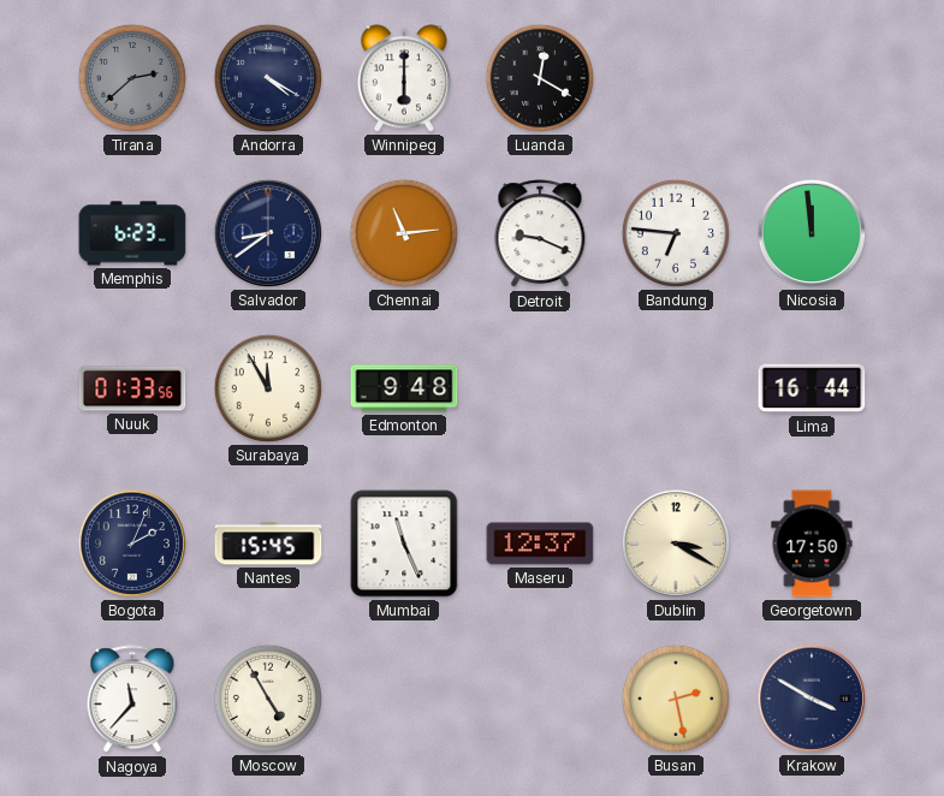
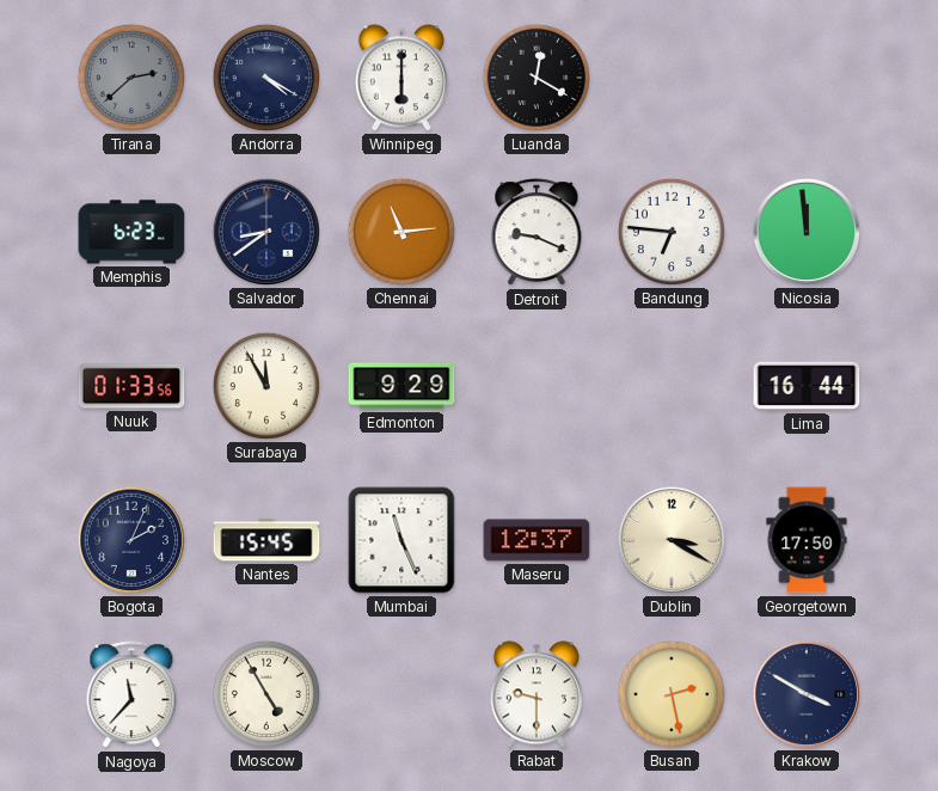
Edmonton: 9:48 -> 9:29
Rabat: none -> 9:30
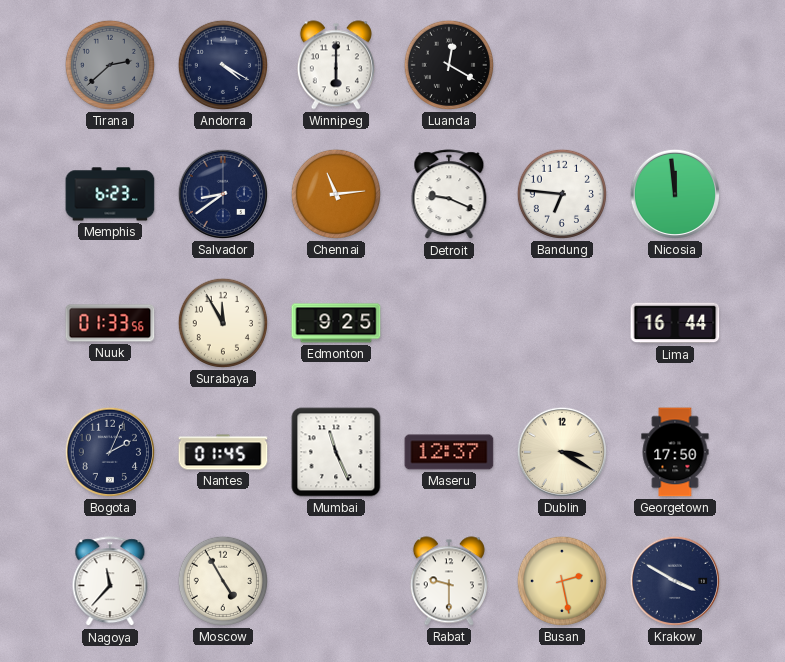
Edmonton: 9:29 -> 9:25
Nantes: 15:45 -> 01:45
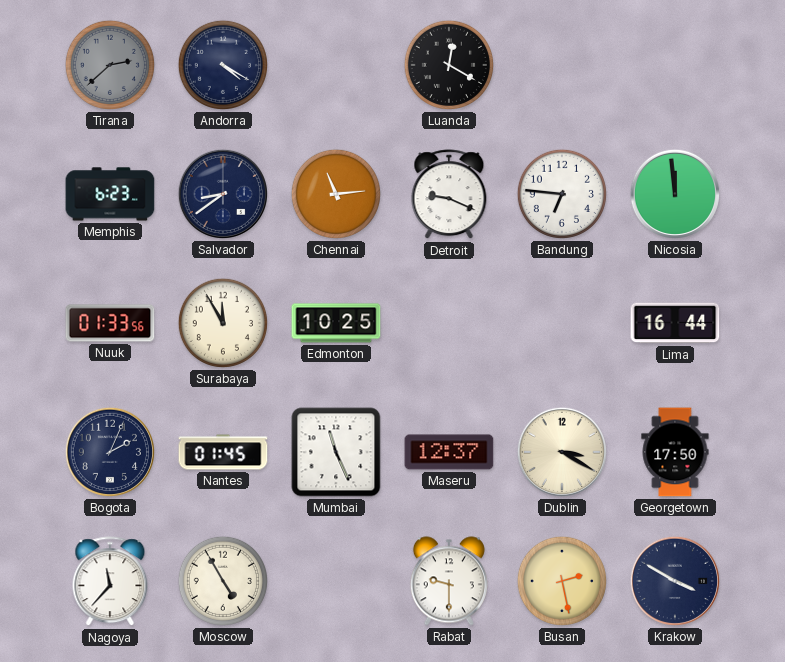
Winnipeg: 6:00 -> none
Edmonton: 9:25 -> 10:25
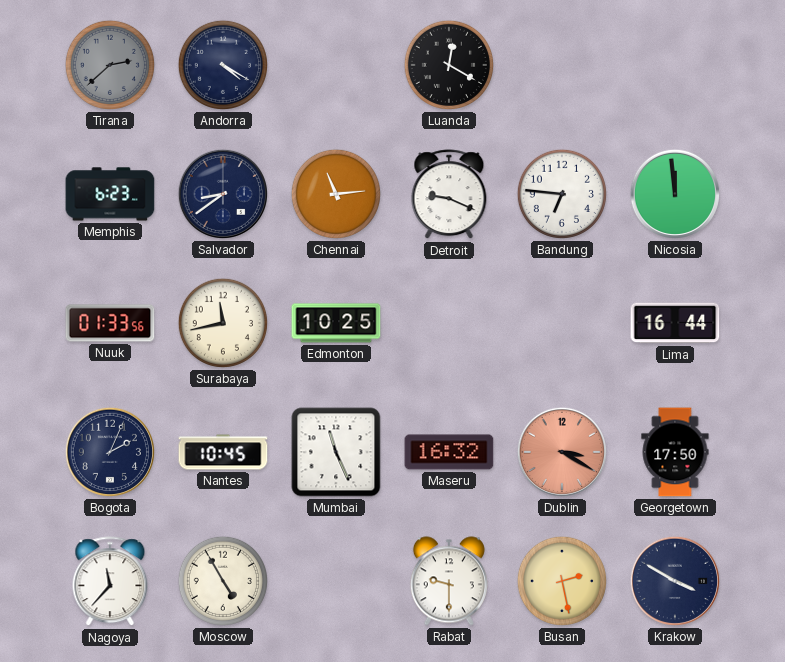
Surabaya: 11:55 -> 11:43
Nantes: 01:45 -> 10:45
Maseru: 12:37 -> 16:32
Dublin dial: cream -> salmon
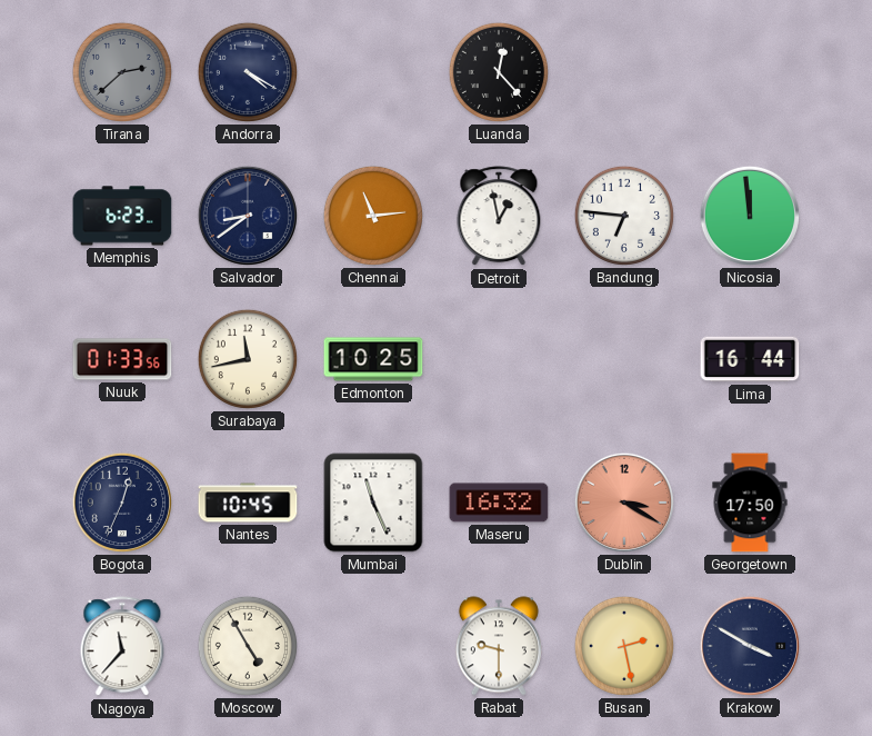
Luanda: 12:20 -> 12:23
Detroit: 9:19 -> 12:58
Bogota: 2:04 -> 12:34
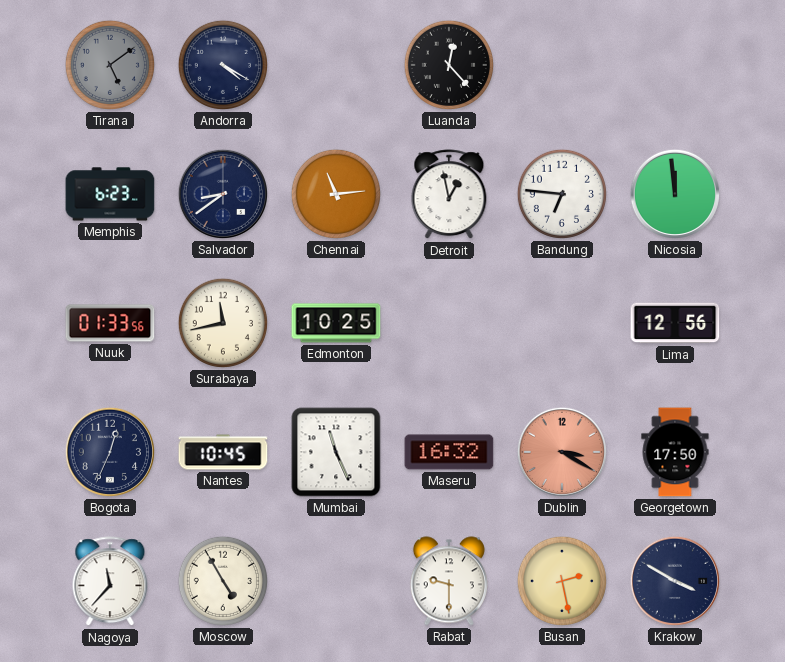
Tirana: 2:38 -> 5:09
Lima: 16:44 -> 12:56
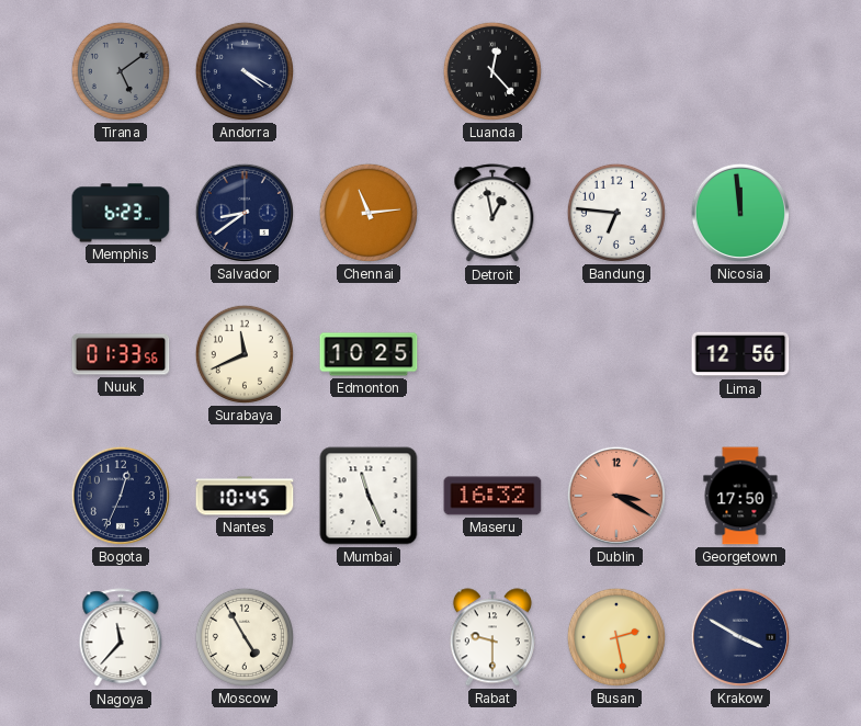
Surabaya: 11:43 -> 11:41
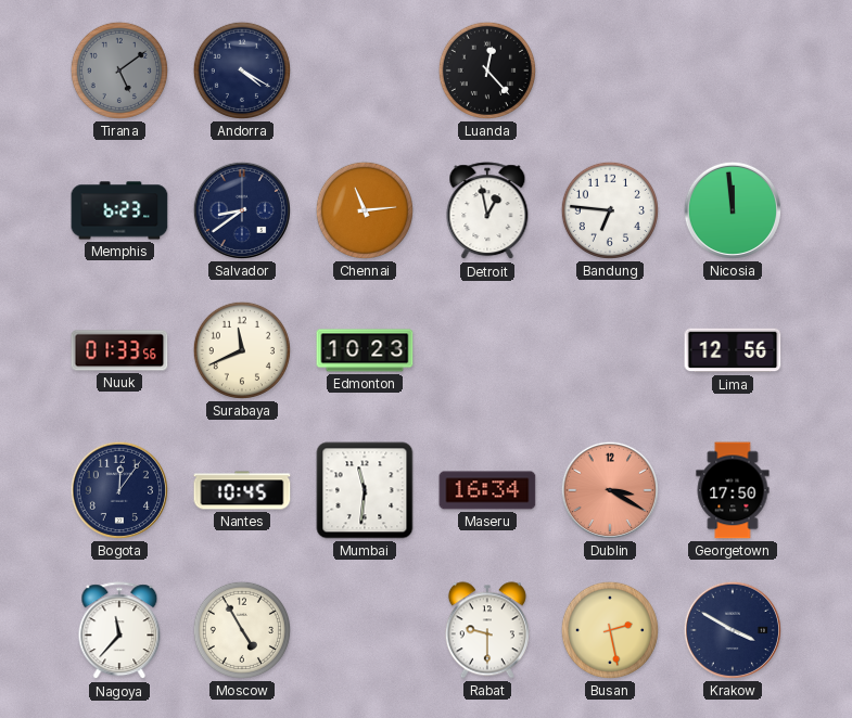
Edmonton: 10:25 -> 10:23
Bogota: 12:34 -> 12:06
Mumbai: 11:26 -> 11:31
Maseru: 16:32 -> 16:34
